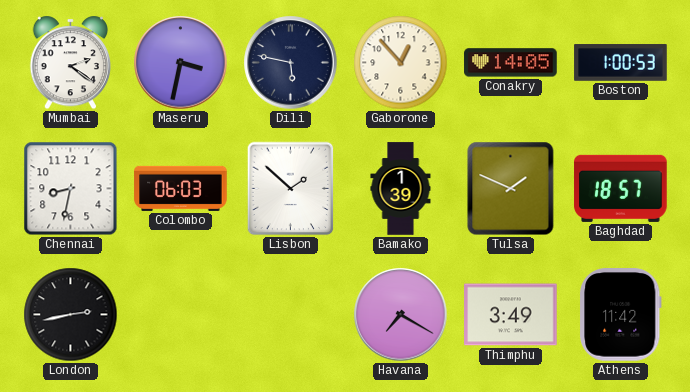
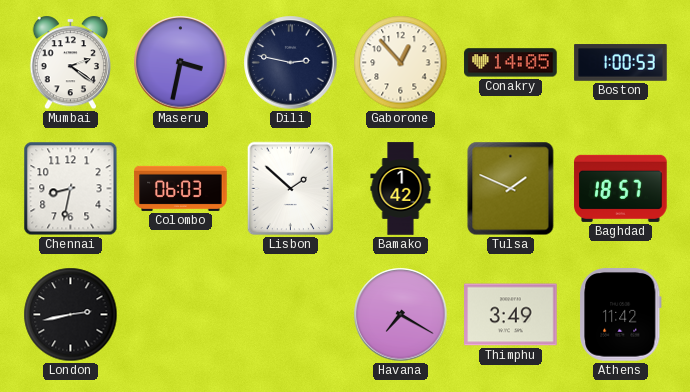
Dili: 5:47 -> 2:47
Bamako: 1:39 -> 1:42
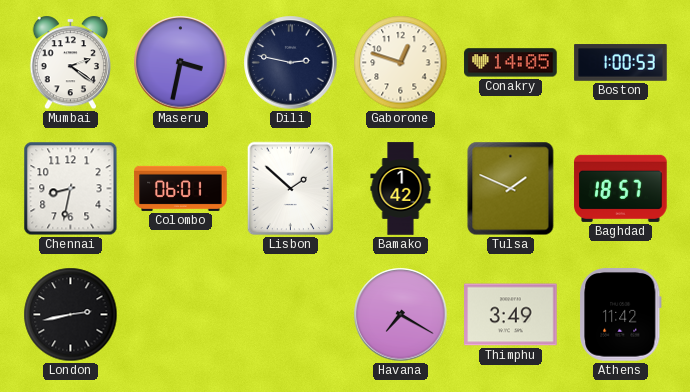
Gaborone: 12:53 -> 12:48
Colombo: 06:03 -> 06:01
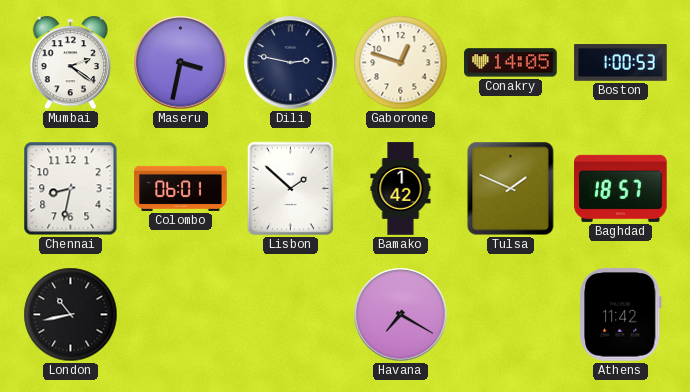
London: 2:43 -> 10:43
Thimphu: 3:49 -> none
